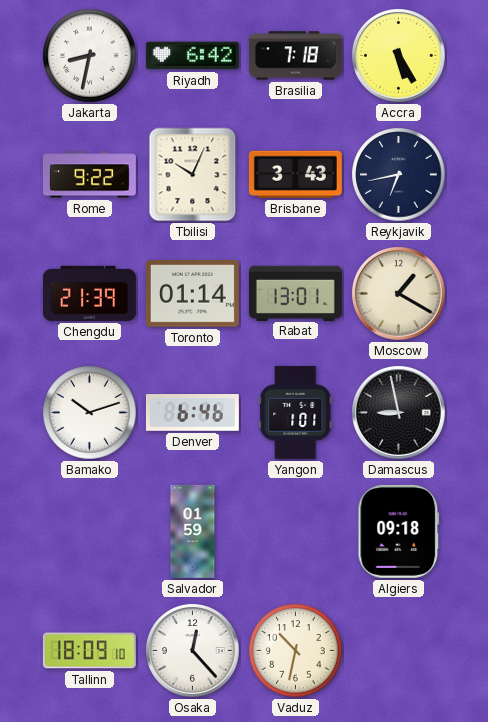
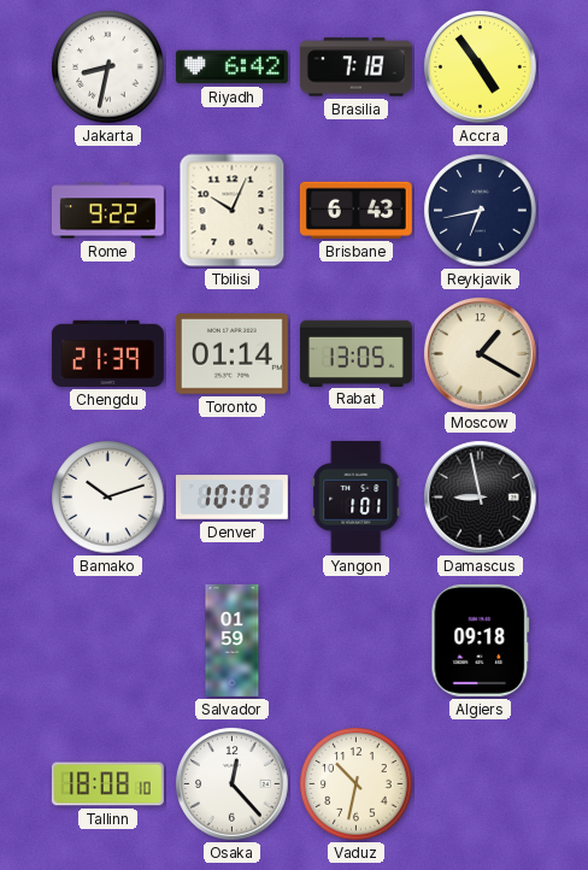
Accra: 5:25 -> 4:54
Brisbane: 3:43 -> 6:43
Rabat: 13:01 -> 13:05
Denver: 6:46 -> 10:03
Tallinn: 18:09 -> 18:08
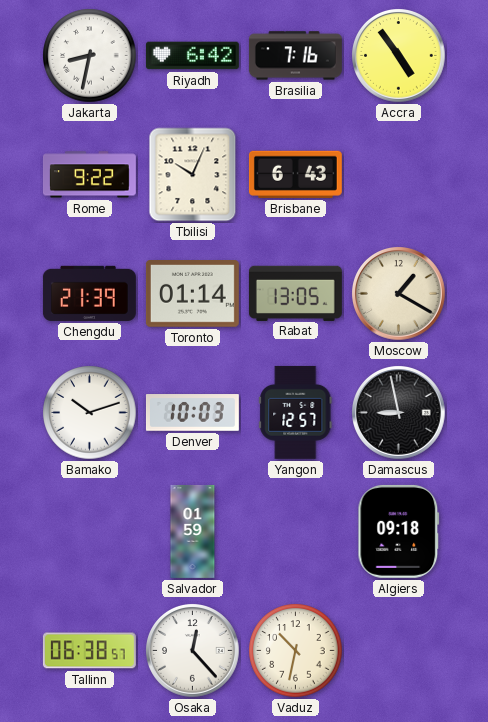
Brasilia: 7:18 -> 7:16
Reykjavik: 6:43 -> none
Yangon: 1:01 -> 12:57
Tallinn: 18:08 -> 06:38
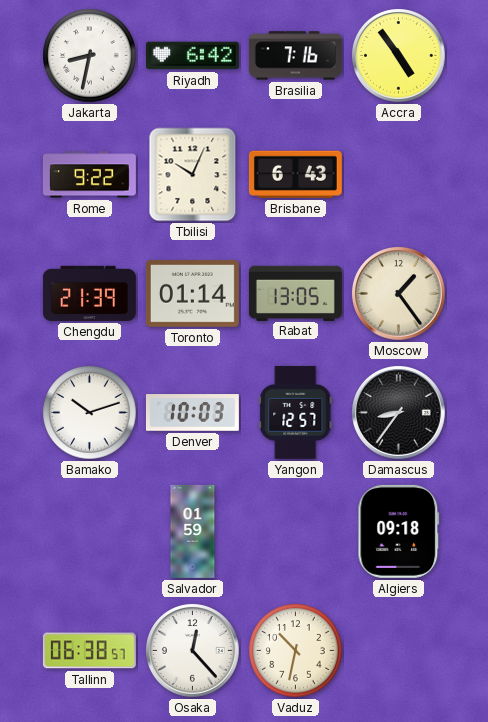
Moscow: 1:20 -> 1:24
Damascus: 8:58 -> 8:36
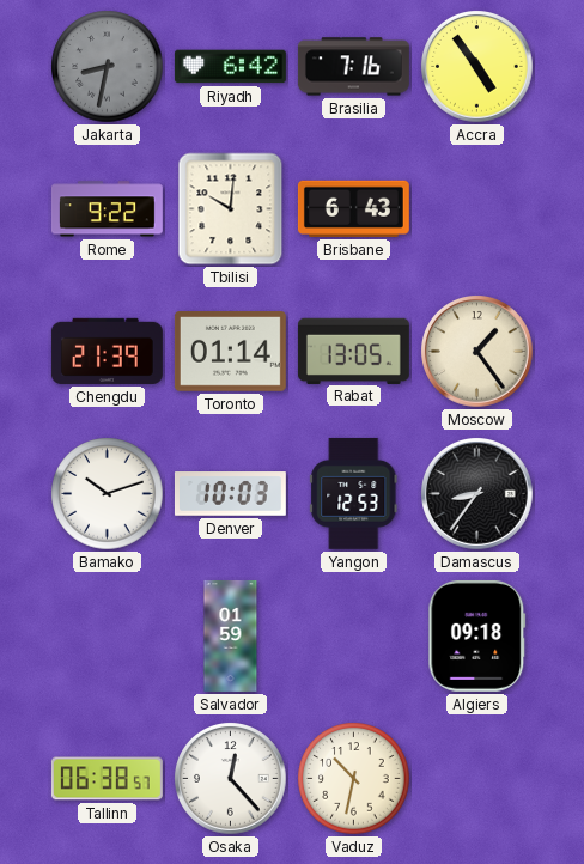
Jakarta dial: white -> grey
Tbilisi: 10:04 -> 10:01
Yangon: 12:57 -> 12:53
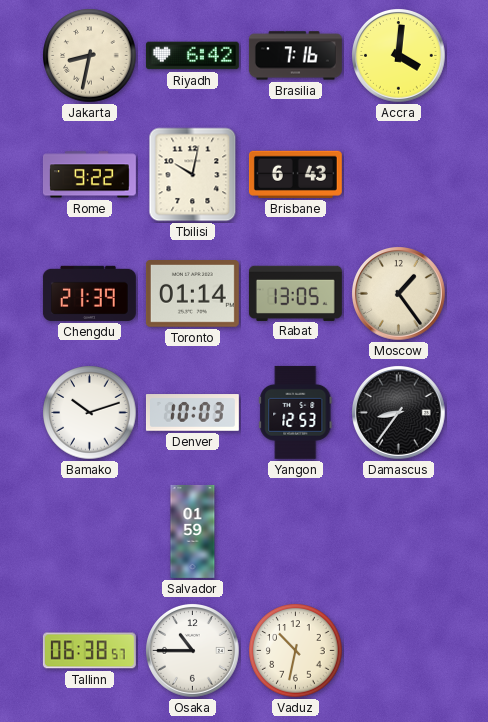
Jakarta dial: grey -> cream
Accra: 4:54 -> 4:01
Tbilisi: 10:01 -> 10:02
Algiers: 09:18 -> none
Osaka: 12:23 -> 10:45
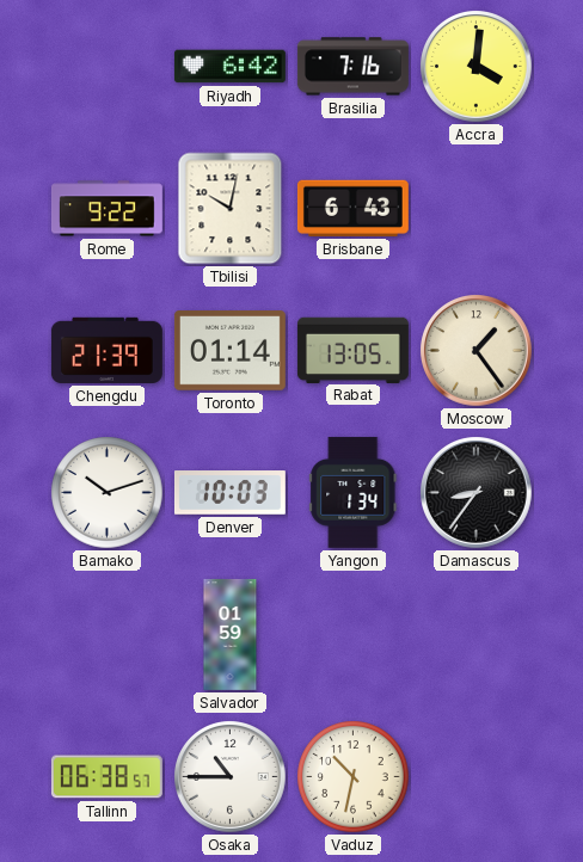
Jakarta: 8:32 -> none
Yangon: 12:53 -> 1:34
